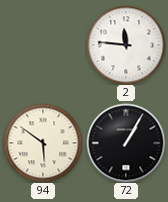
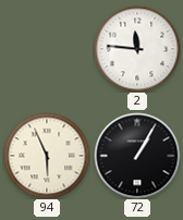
94: 5:51 -> 5:56
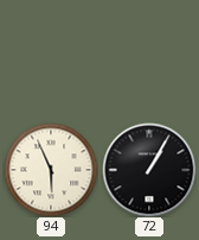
2: 11:46 -> none
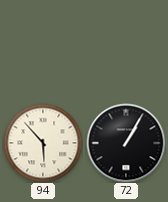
94: 5:56 -> 5:53
